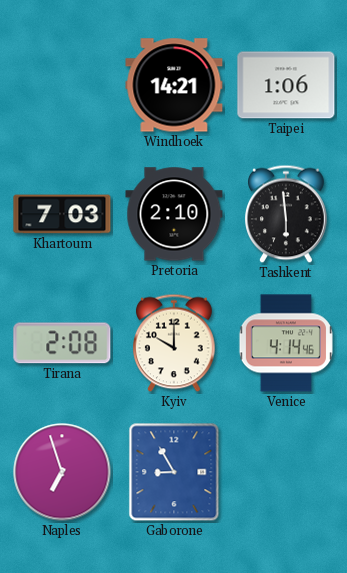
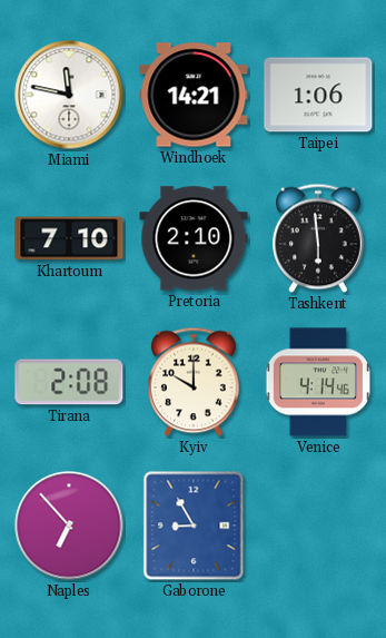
Miami: none -> 11:47
Khartoum: 7:03 -> 7:10
Naples: 6:57 -> 6:53
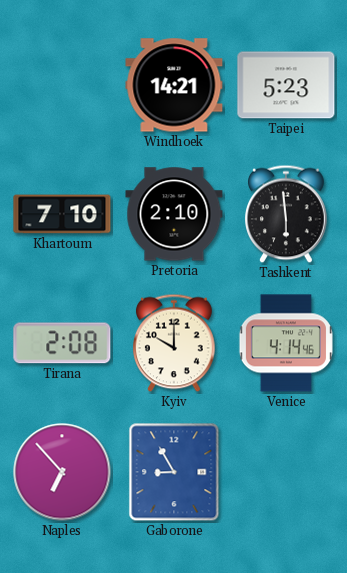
Miami: 11:47 -> none
Taipei: 1:06 -> 5:23
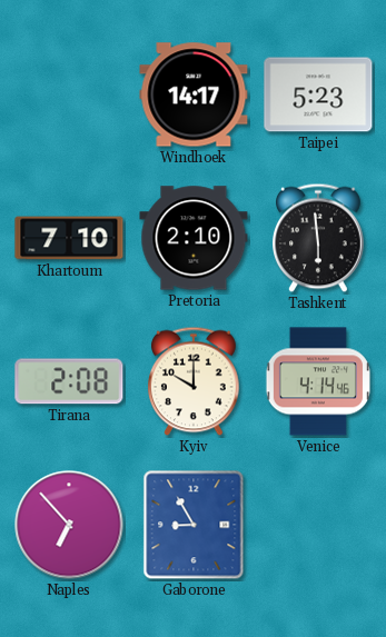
Windhoek: 14:21 -> 14:17
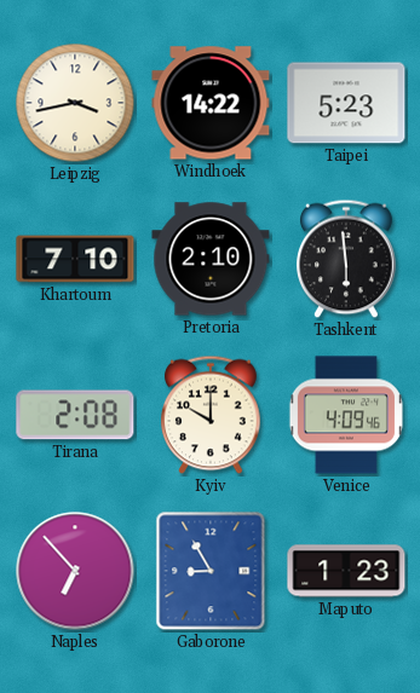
Leipzig: none -> 3:43
Windhoek: 14:17 -> 14:22
Venice: 4:14 -> 4:09
Maputo: none -> 1:23
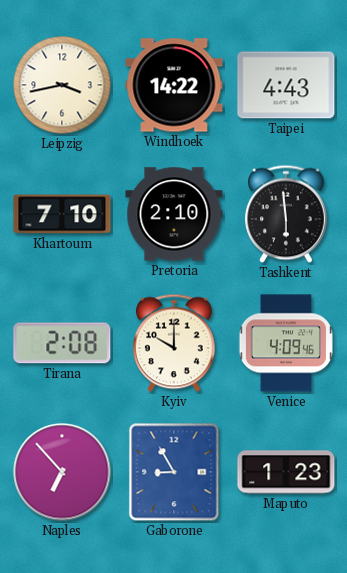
Taipei: 5:23 -> 4:43
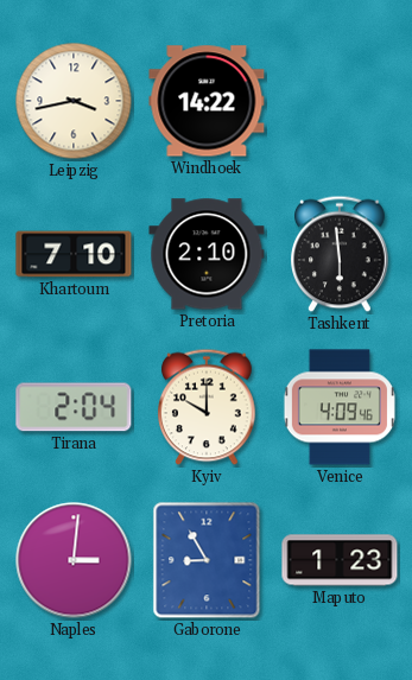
Taipei: 4:43 -> none
Tirana: 2:08 -> 2:04
Naples: 6:53 -> 3:01
